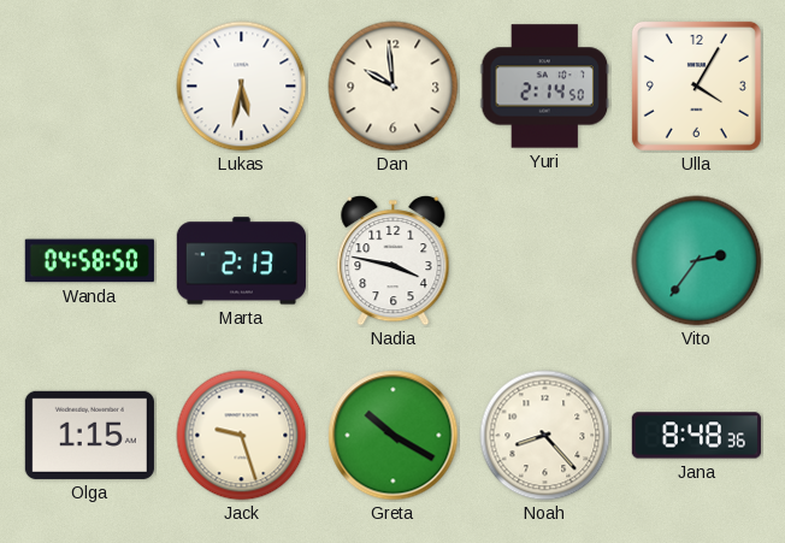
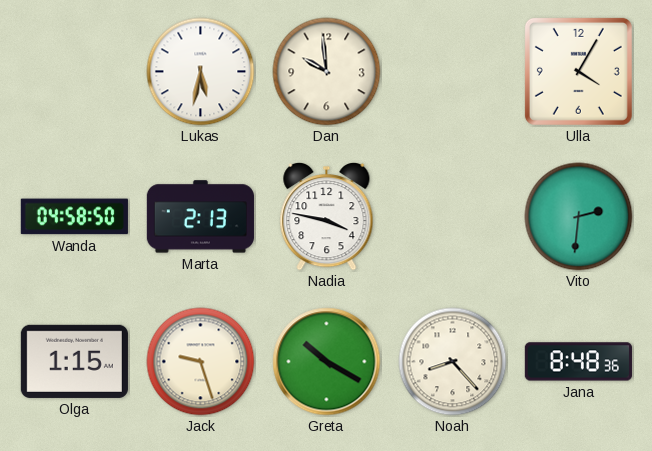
Yuri: 2:14 -> none
Vito: 2:36 -> 2:31
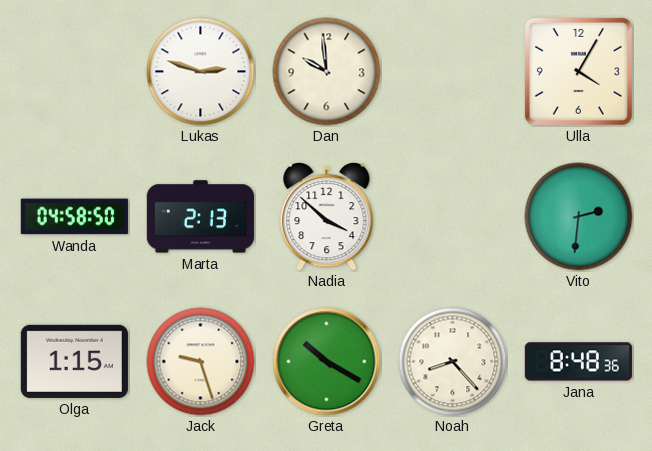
Lukas: 5:32 -> 2:48
Nadia: 3:47 -> 3:52
